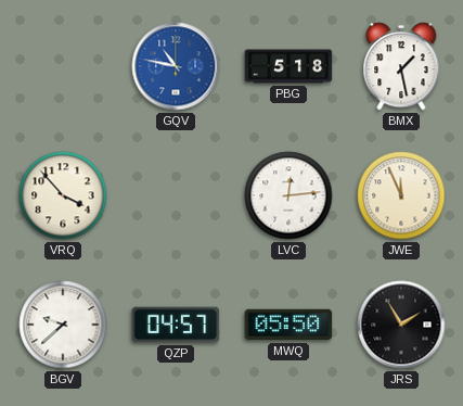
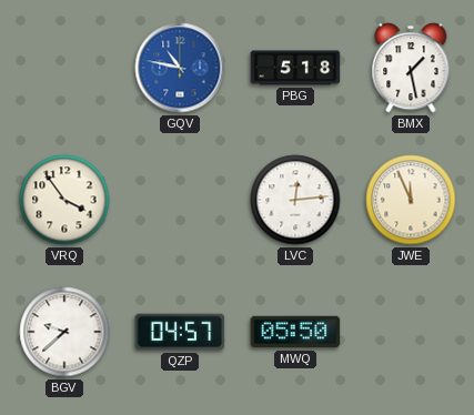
VRQ: 3:53 -> 3:54
JRS: 1:55 -> none
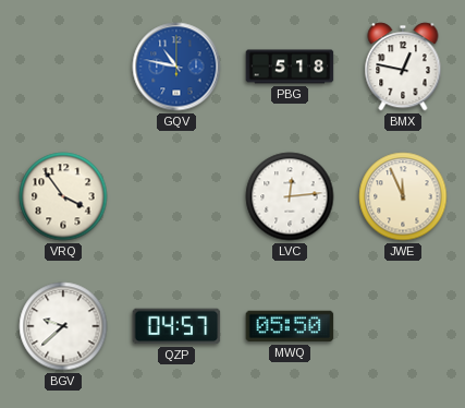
BMX: 1:28 -> 12:47
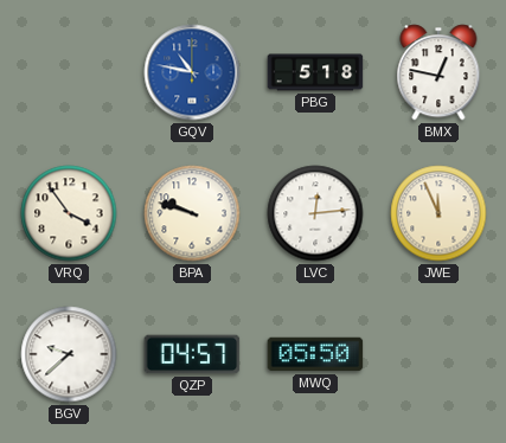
BPA: none -> 9:48
